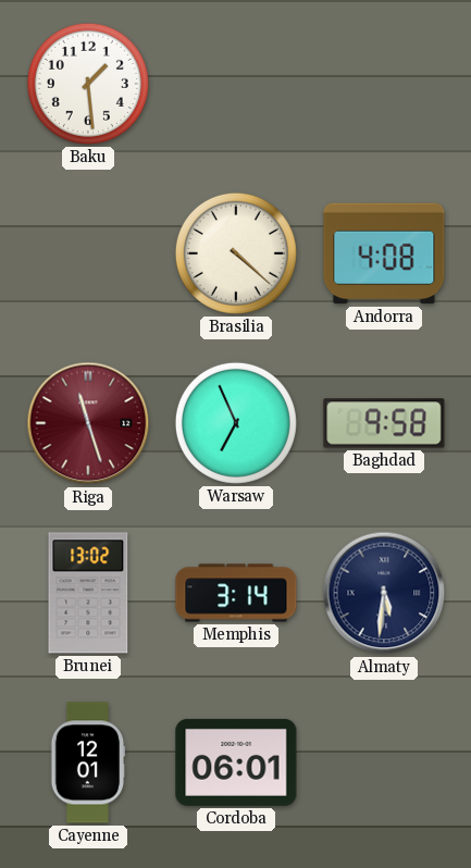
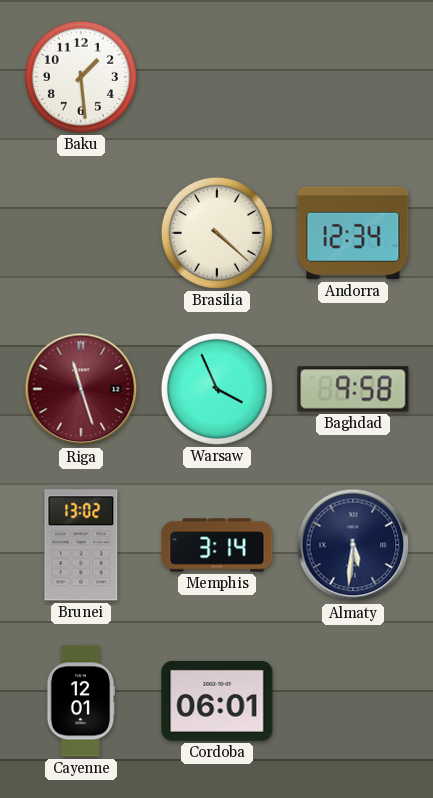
Andorra: 4:08 -> 12:34
Warsaw: 6:56 -> 3:56
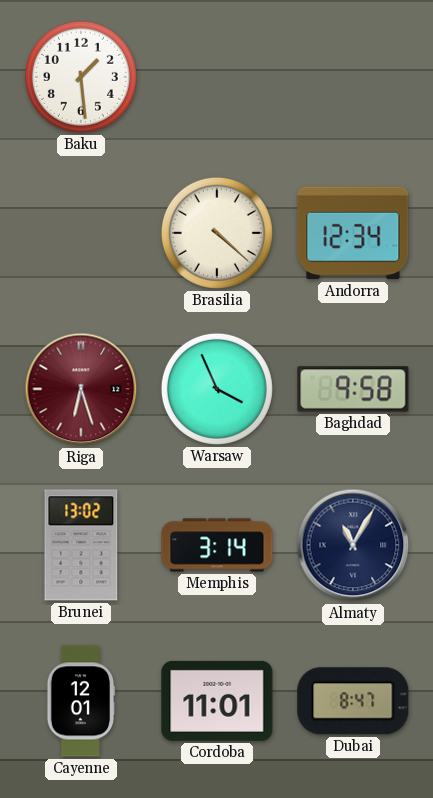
Riga: 11:27 -> 6:27
Almaty: 5:31 -> 11:05
Cordoba: 06:01 -> 11:01
Dubai: none -> 8:47
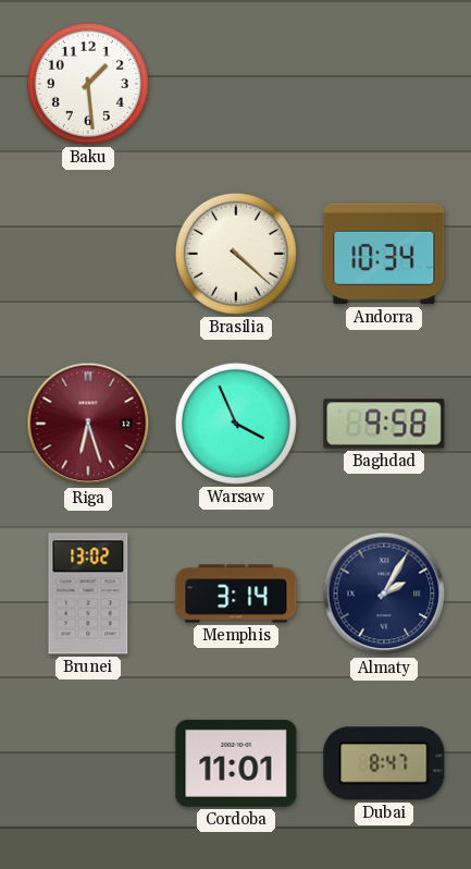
Andorra: 12:34 -> 10:34
Almaty: 11:05 -> 2:05
Cayenne: 12:01 -> none
